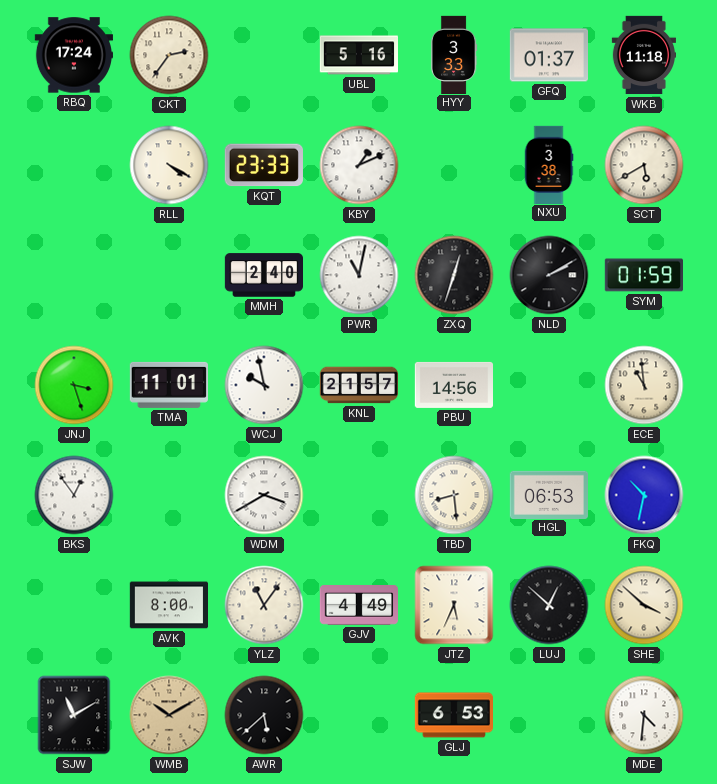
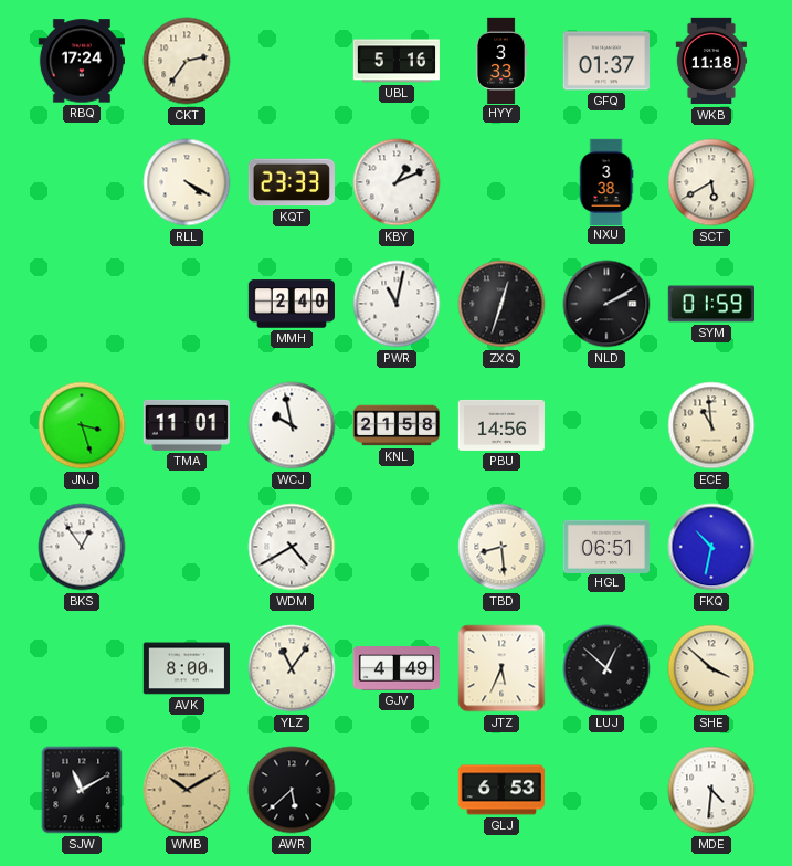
KNL: 21:57 -> 21:58
WDM: 3:40 -> 4:40
HGL: 06:53 -> 06:51
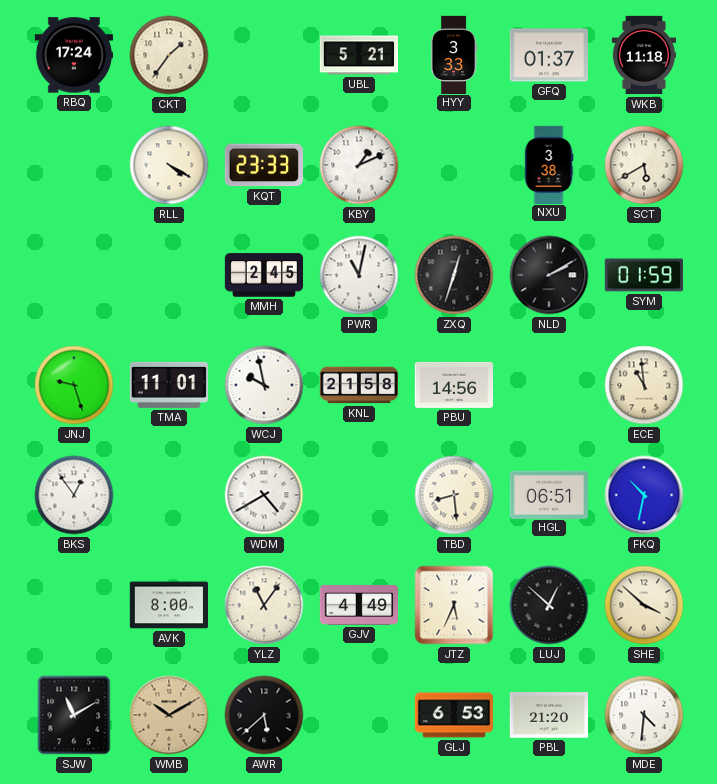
CKT: 2:36 -> 1:36
UBL: 5:16 -> 5:21
MMH: 2:40 -> 2:45
JNJ: 3:27 -> 9:27
PBL: none -> 21:20
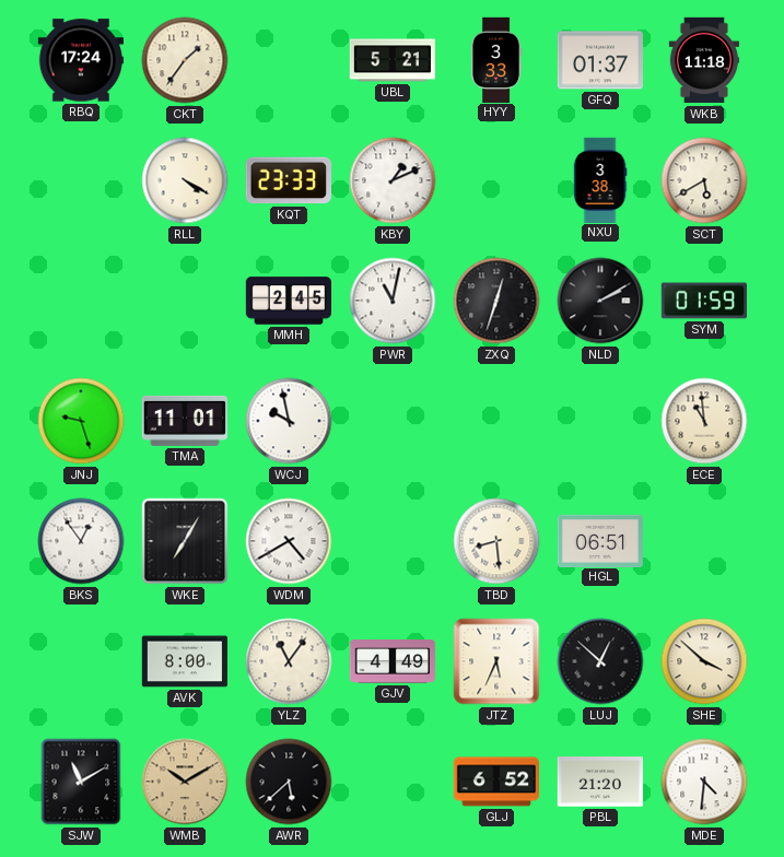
KNL: 21:58 -> none
PBU: 14:56 -> none
WKE: none -> 7:05
FKQ: 10:32 -> none
GLJ: 6:53 -> 6:52
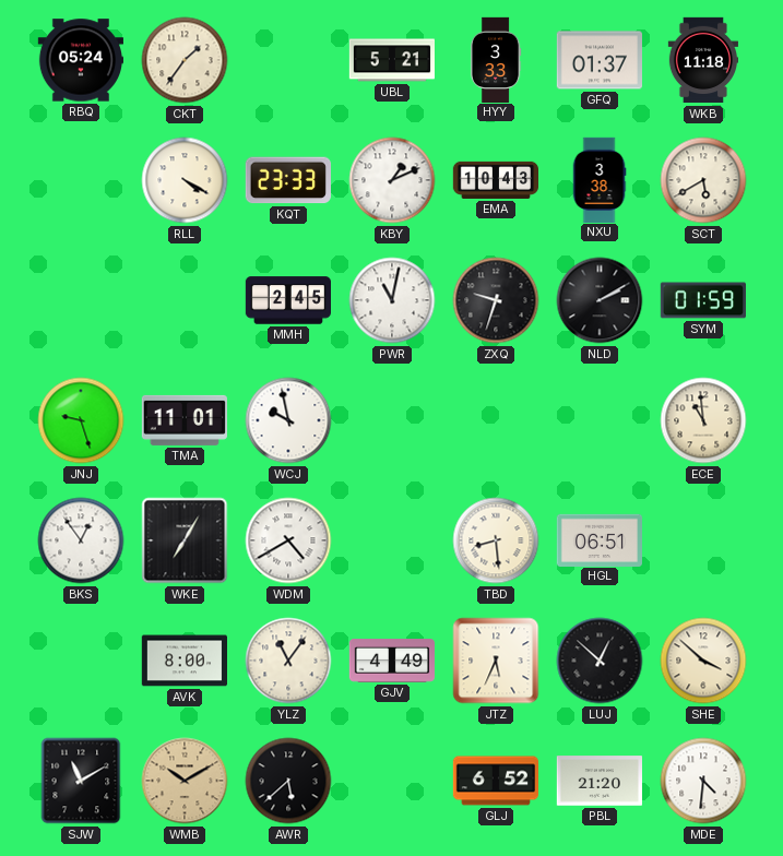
RBQ: 17:24 -> 05:24
EMA: none -> 10:43
ZXQ: 12:33 -> 9:33
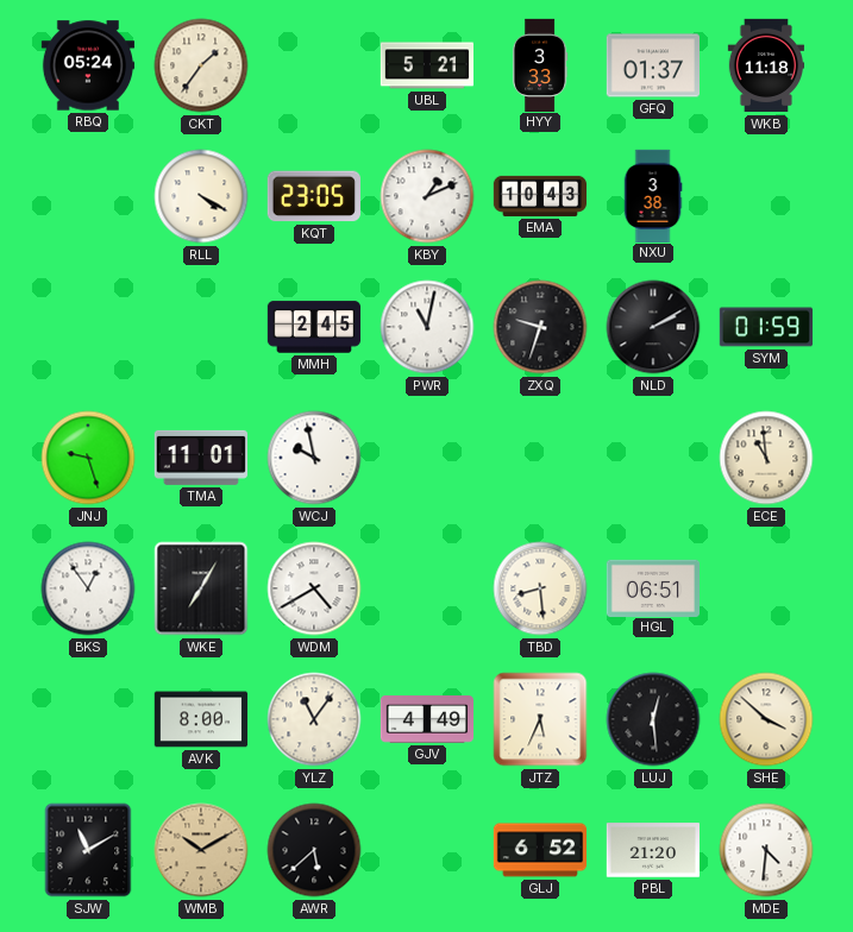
KQT: 23:33 -> 23:05
SCT: 5:40 -> none
LUJ: 12:52 -> 12:29
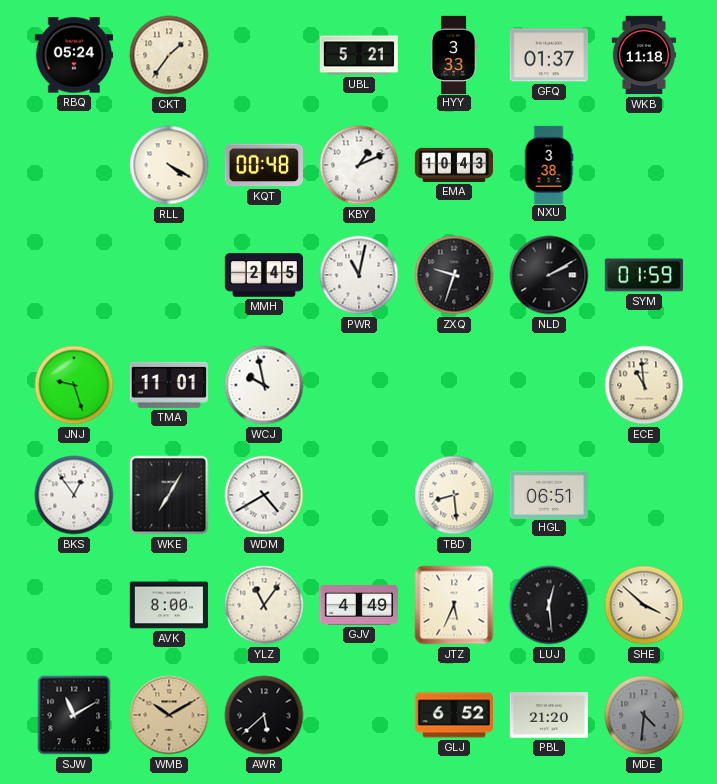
KQT: 23:05 -> 00:48
MDE dial: white -> grey
